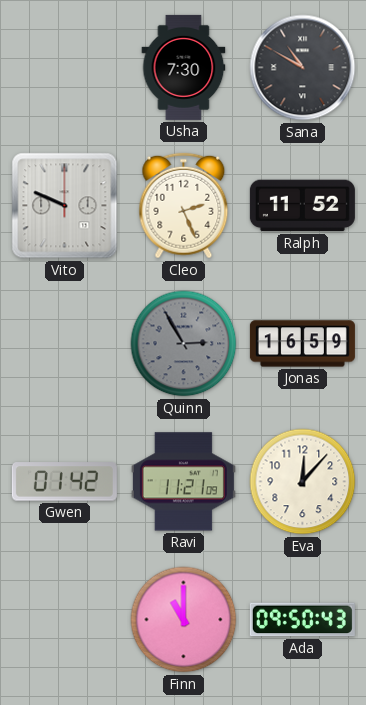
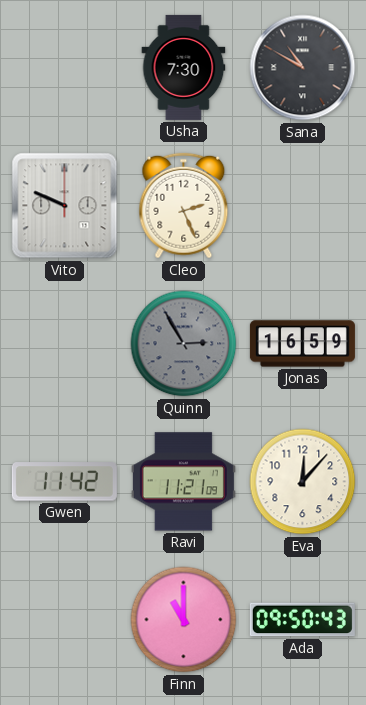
Ralph: 11:52 -> none
Gwen: 01:42 -> 11:42
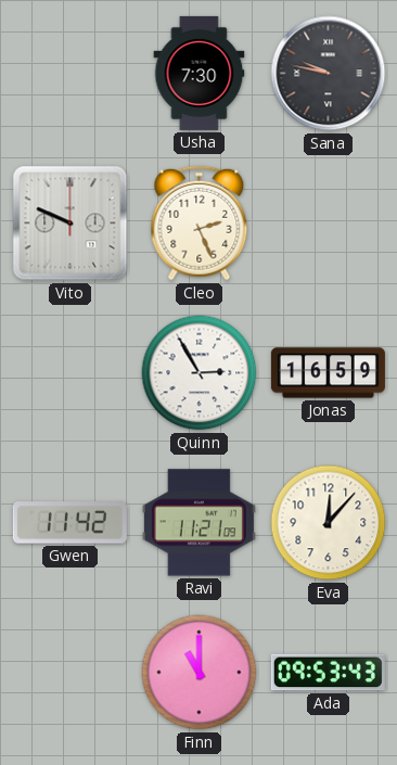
Sana: 10:50 -> 9:47
Quinn dial: grey -> white
Ada: 09:50 -> 09:53
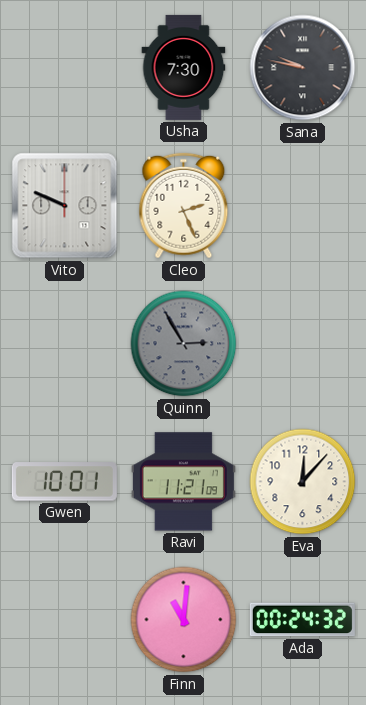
Quinn dial: white -> grey
Jonas: 16:59 -> none
Gwen: 11:42 -> 10:01
Finn: 11:00 -> 11:01
Ada: 09:53 -> 00:24
